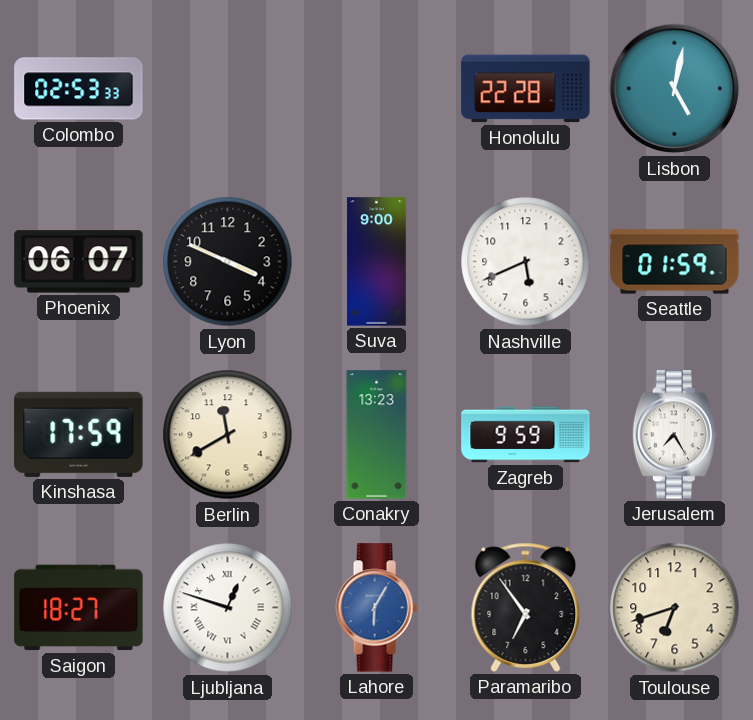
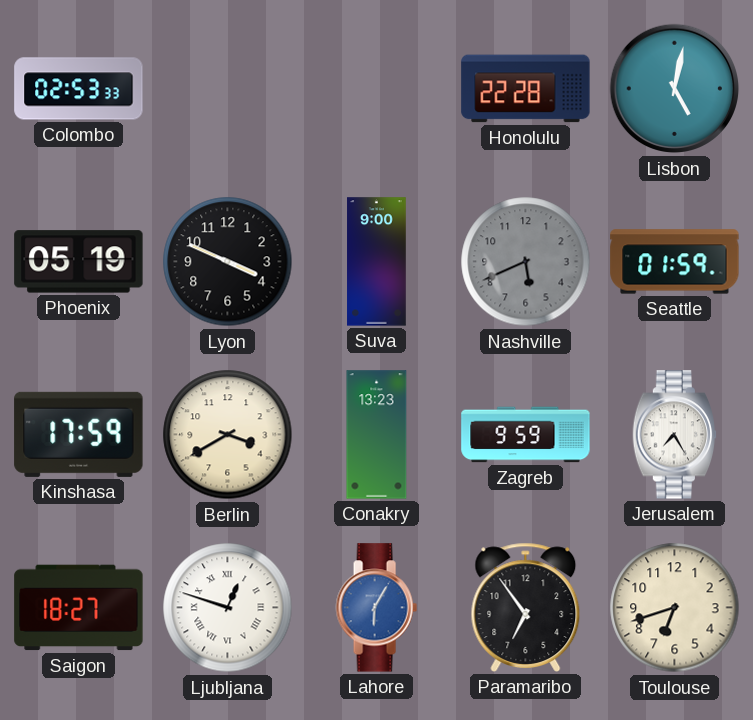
Phoenix: 06:07 -> 05:19
Nashville dial: white -> grey
Berlin: 11:40 -> 3:40
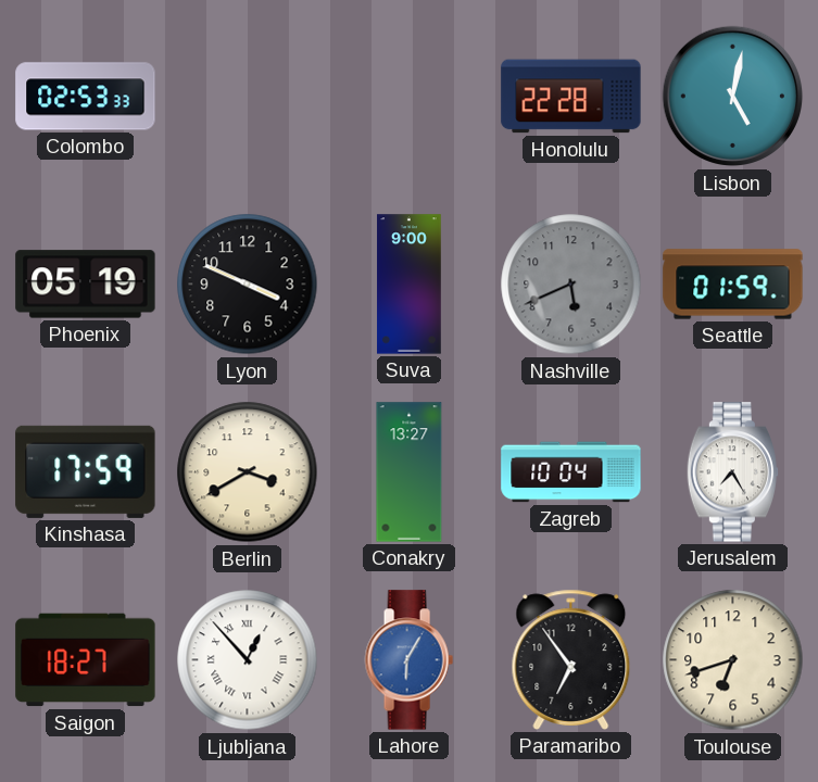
Conakry: 13:23 -> 13:27
Zagreb: 9:59 -> 10:04
Ljubljana: 12:48 -> 12:53
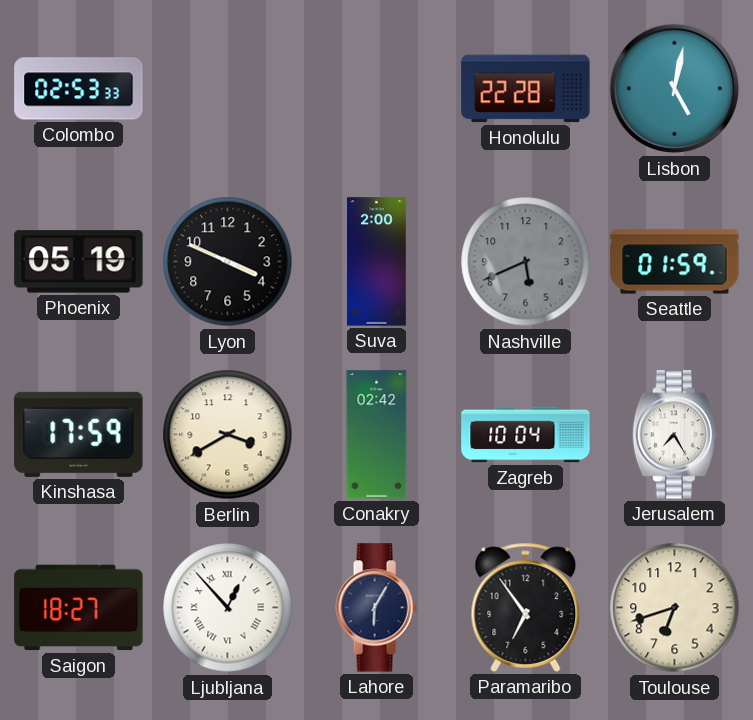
Suva: 9:00 -> 2:00
Conakry: 13:27 -> 02:42
Lahore dial: blue -> navy
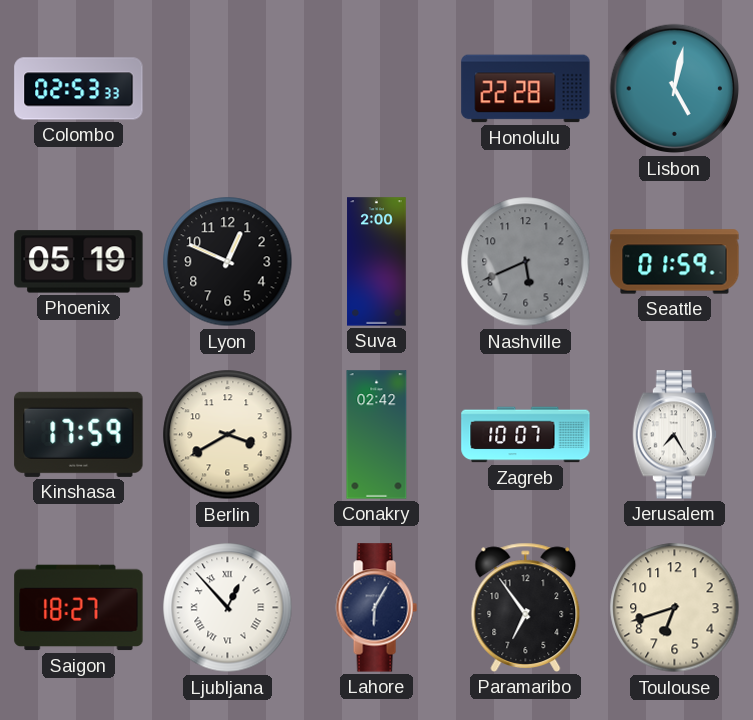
Lyon: 3:49 -> 12:49
Zagreb: 10:04 -> 10:07
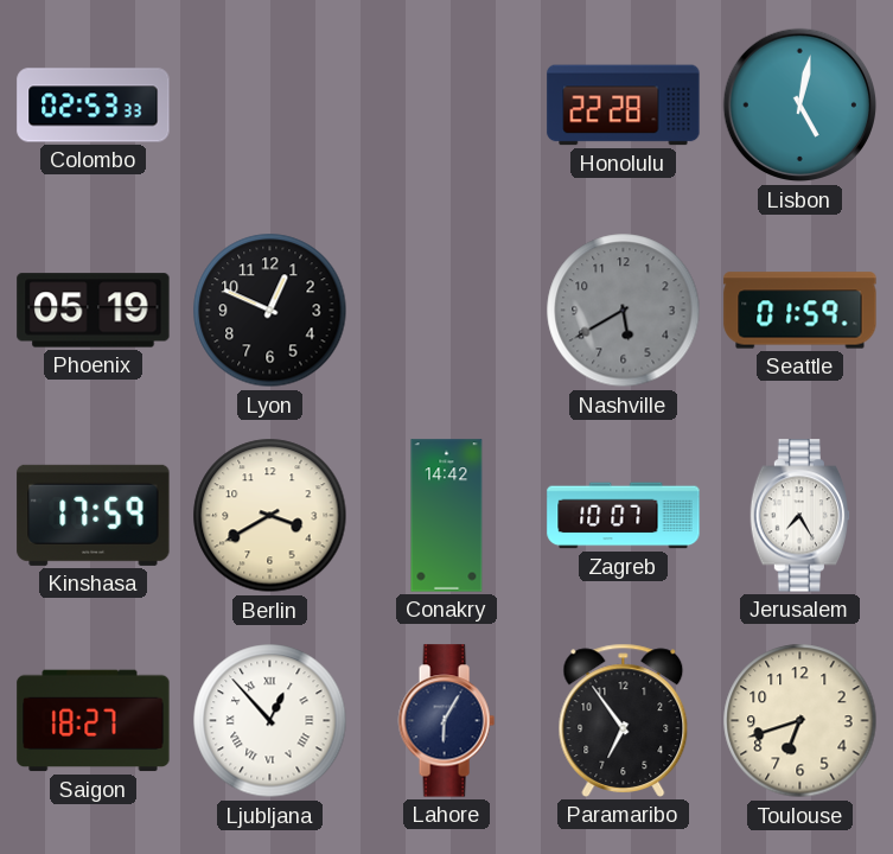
Suva: 2:00 -> none
Nashville: 5:41 -> 5:40
Conakry: 02:42 -> 14:42
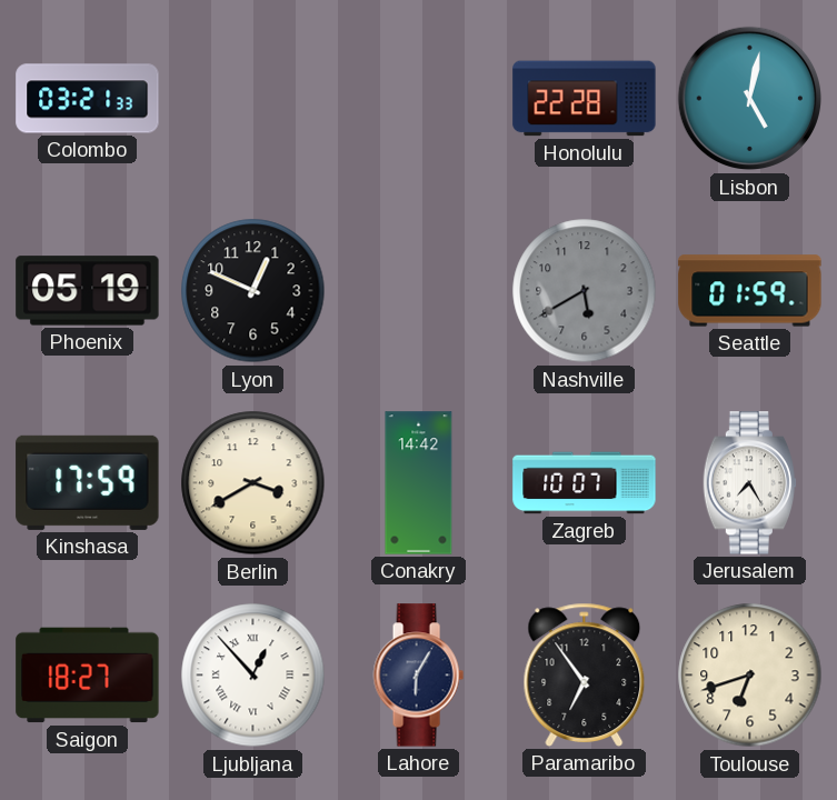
Colombo: 02:53 -> 03:21
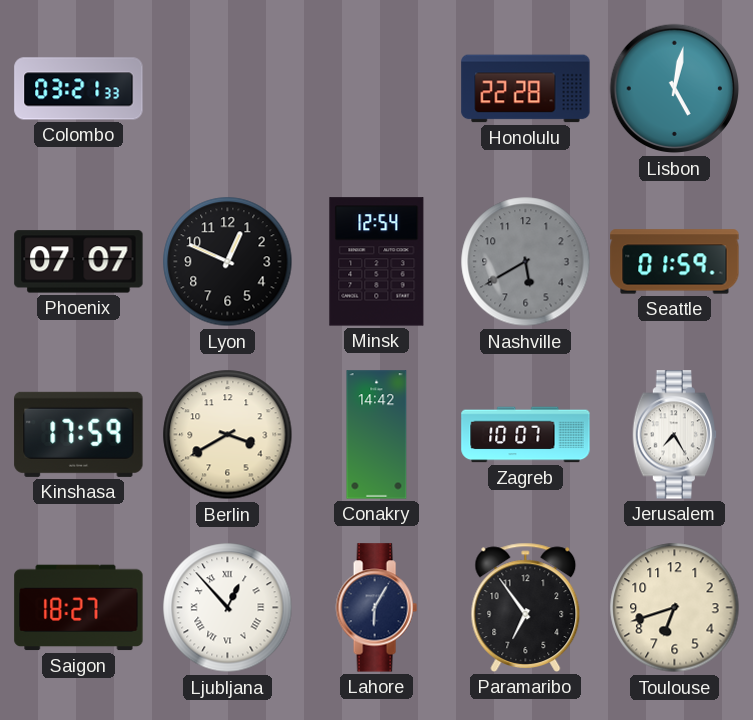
Phoenix: 05:19 -> 07:07
Minsk: none -> 12:54
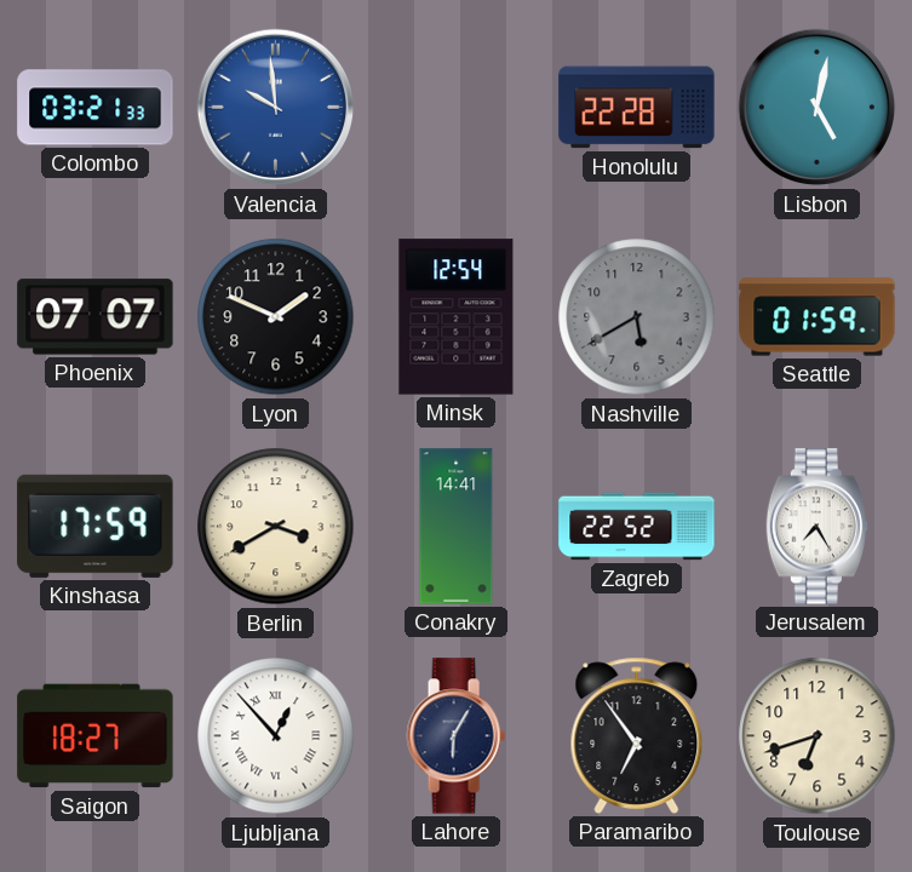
Valencia: none -> 9:59
Lyon: 12:49 -> 1:49
Conakry: 14:42 -> 14:41
Zagreb: 10:07 -> 22:52
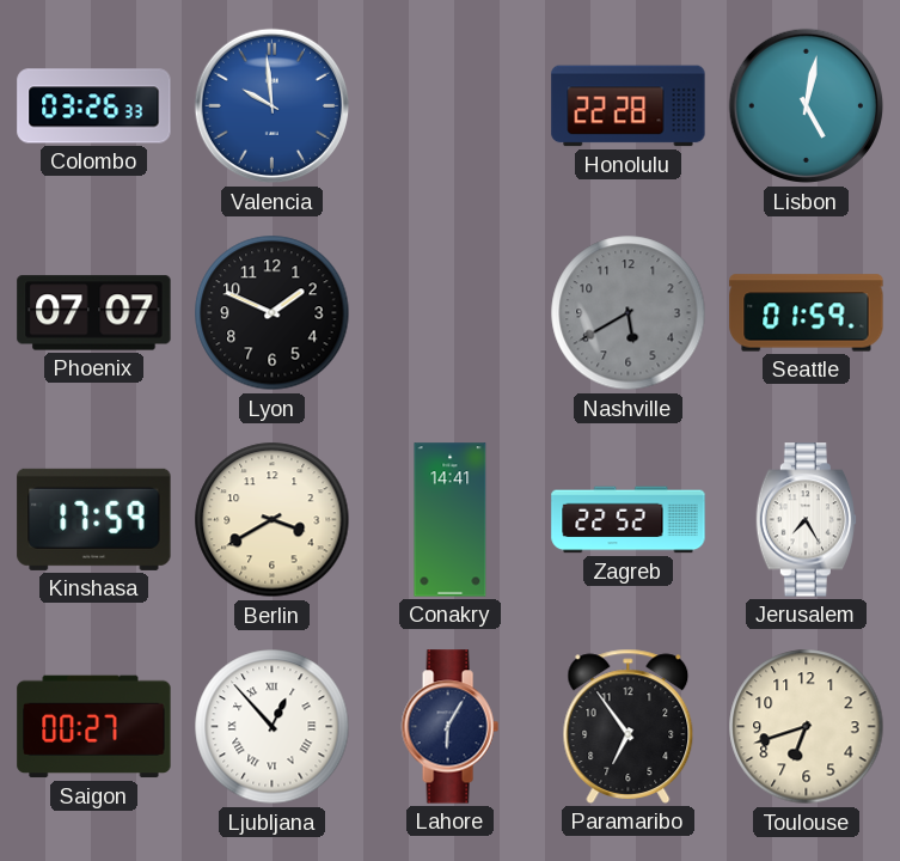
Colombo: 03:21 -> 03:26
Minsk: 12:54 -> none
Saigon: 18:27 -> 00:27
